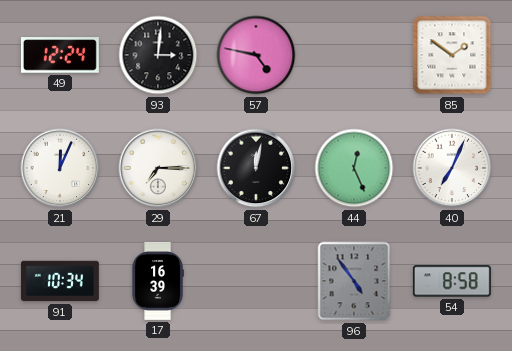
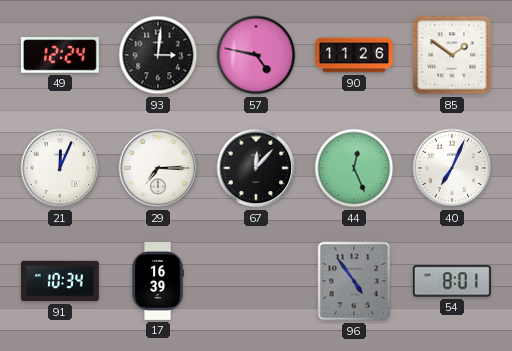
90: none -> 11:26
67: 12:02 -> 12:07
54: 8:58 -> 8:01
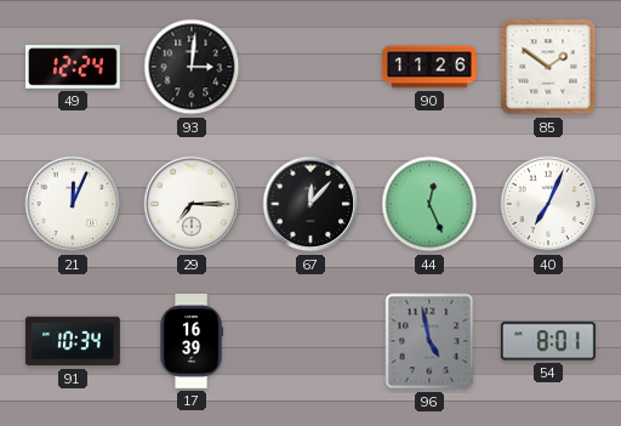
57: 4:47 -> none
96: 4:54 -> 4:58
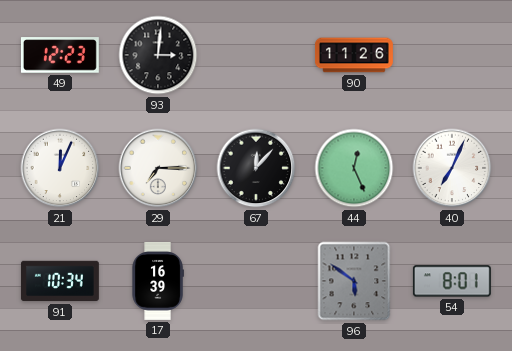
49: 12:24 -> 12:23
85: 1:51 -> none
96: 4:58 -> 5:51
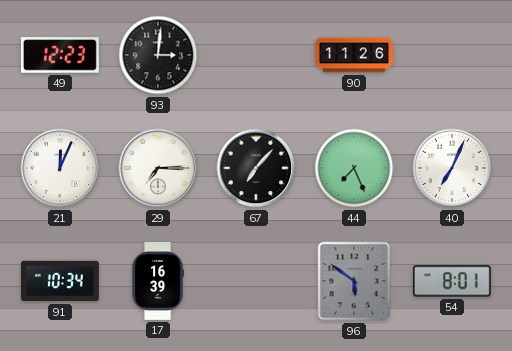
67: 12:07 -> 7:07
44: 12:26 -> 7:26
